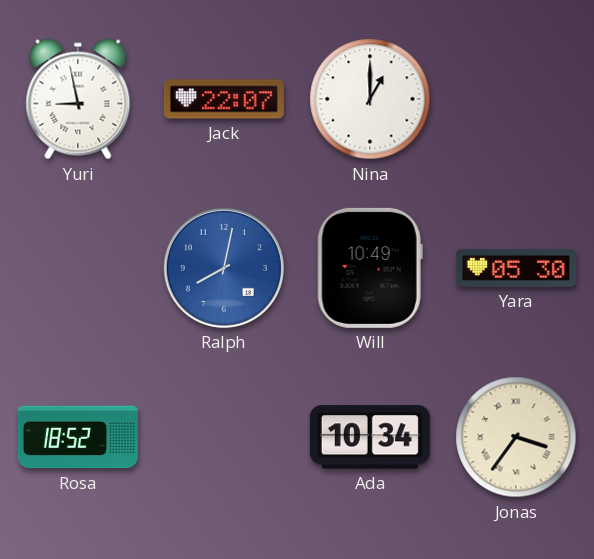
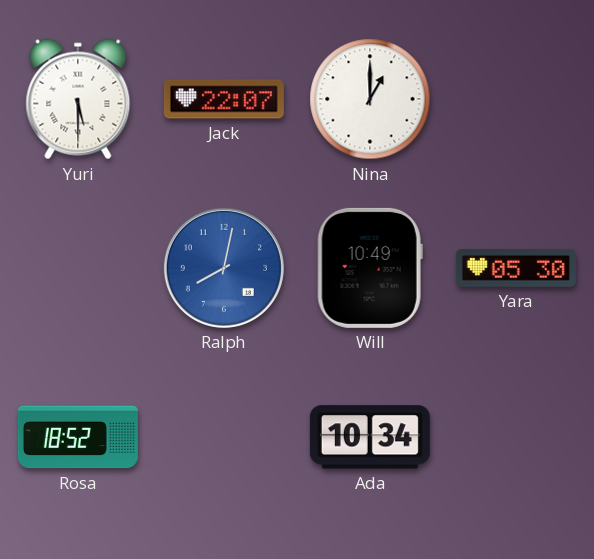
Yuri: 8:58 -> 5:30
Jonas: 3:36 -> none
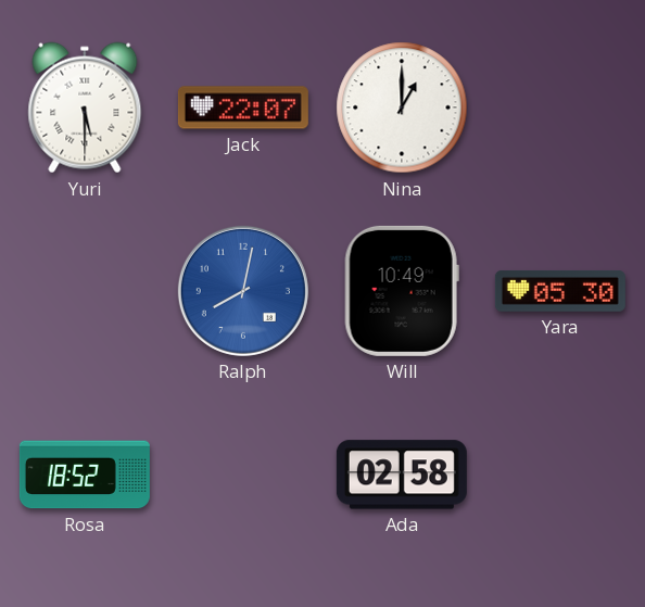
Ada: 10:34 -> 02:58
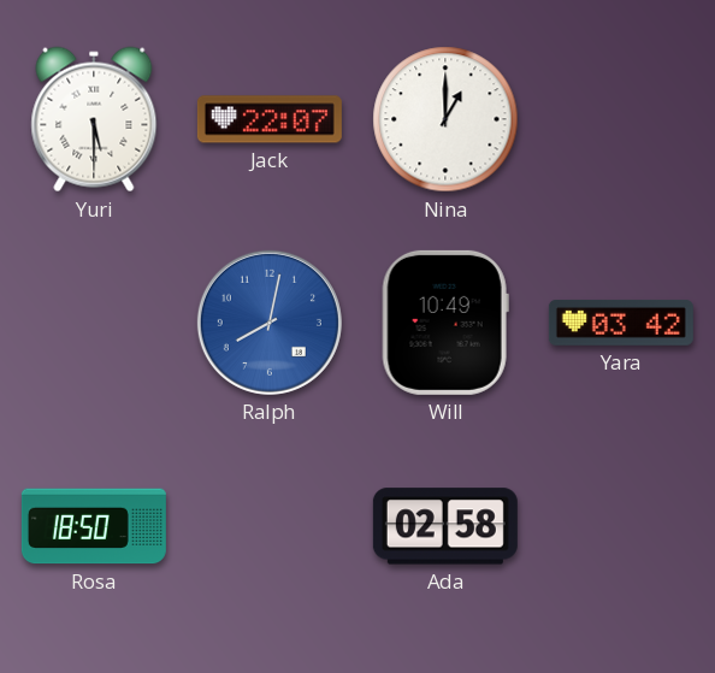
Yara: 05:30 -> 03:42
Rosa: 18:52 -> 18:50
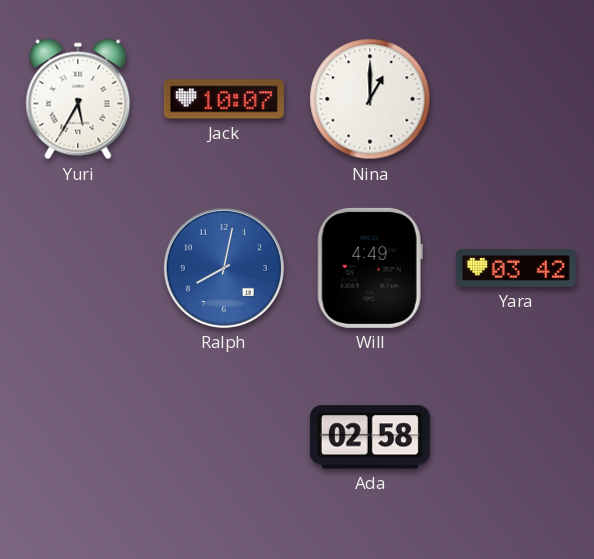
Yuri: 5:30 -> 5:35
Jack: 22:07 -> 10:07
Will: 10:49 -> 4:49
Rosa: 18:50 -> none
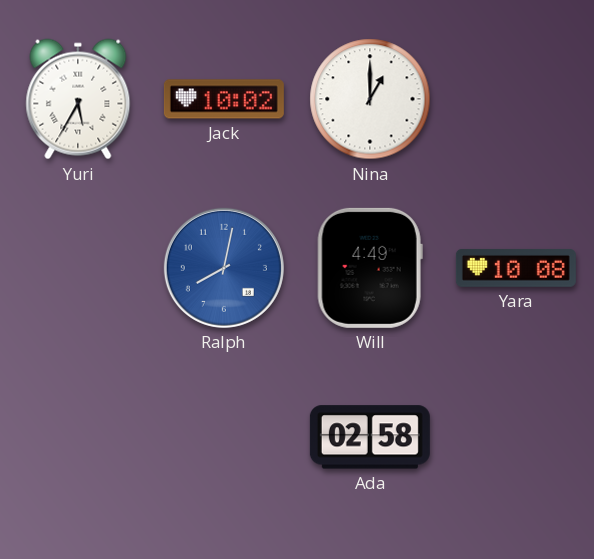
Jack: 10:07 -> 10:02
Yara: 03:42 -> 10:08
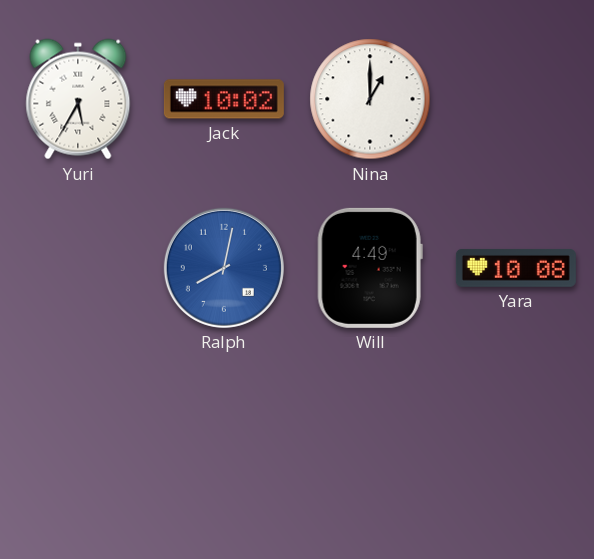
Ada: 02:58 -> none
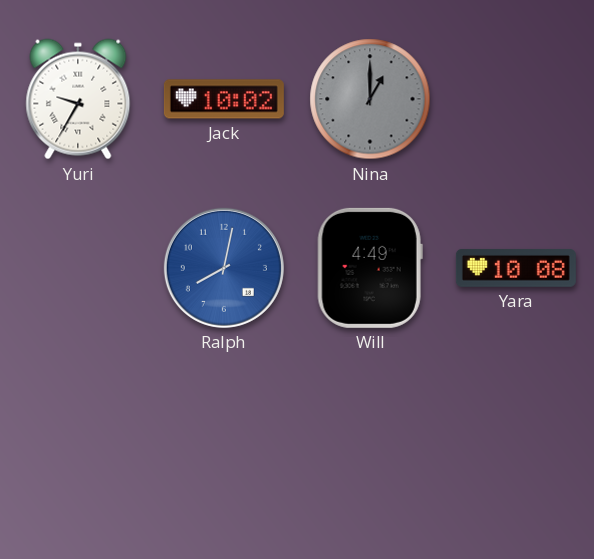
Yuri: 5:35 -> 9:35
Nina dial: white -> grey
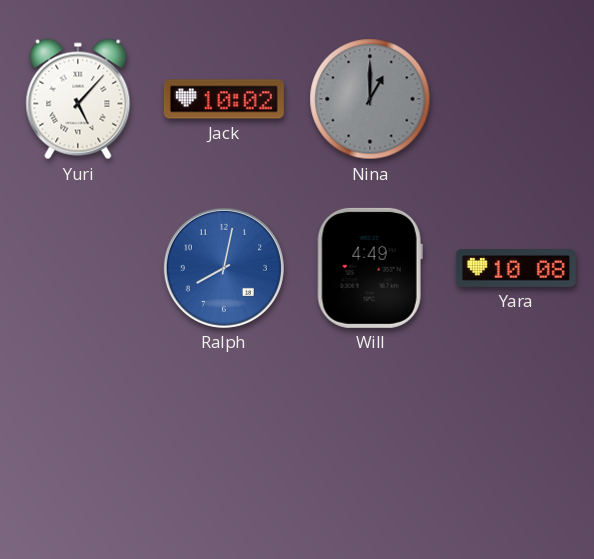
Yuri: 9:35 -> 5:07
